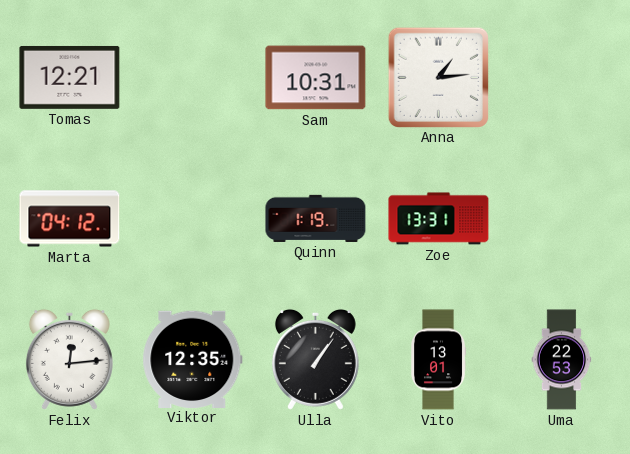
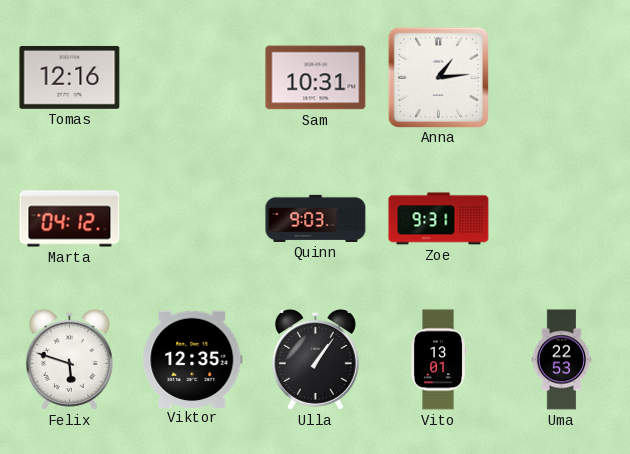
Tomas: 12:21 -> 12:16
Quinn: 1:19 -> 9:03
Zoe: 13:31 -> 9:31
Felix: 12:14 -> 5:48
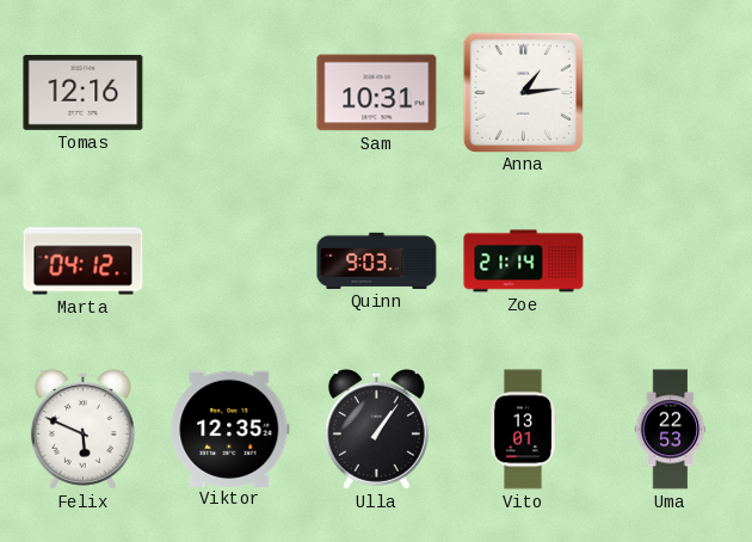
Zoe: 9:31 -> 21:14
Felix: 5:48 -> 5:49
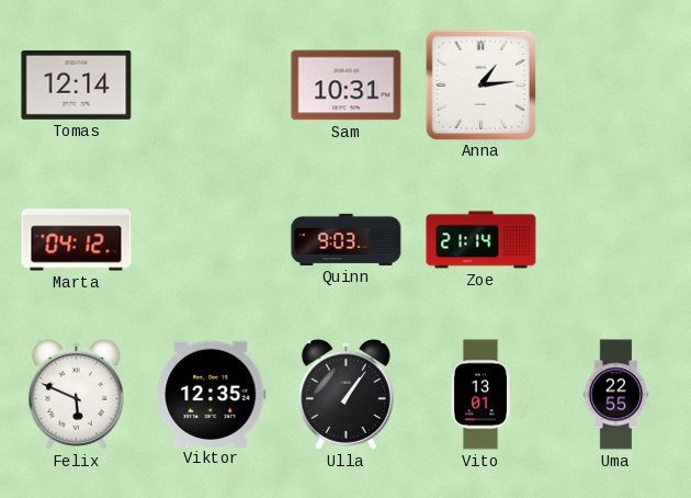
Tomas: 12:16 -> 12:14
Uma: 22:53 -> 22:55
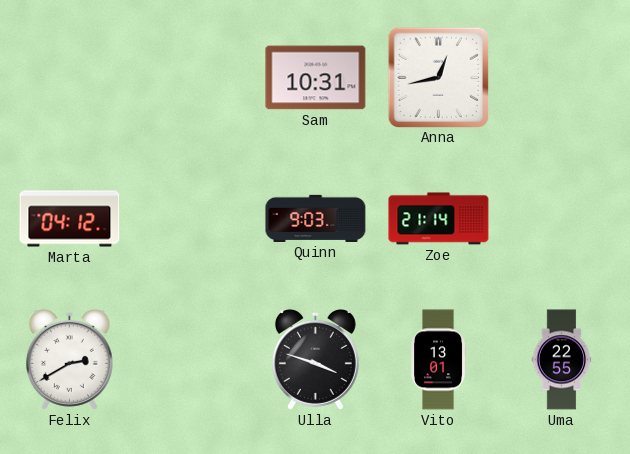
Tomas: 12:14 -> none
Anna: 1:14 -> 12:43
Felix: 5:49 -> 2:40
Viktor: 12:35 -> none
Ulla: 1:06 -> 3:48
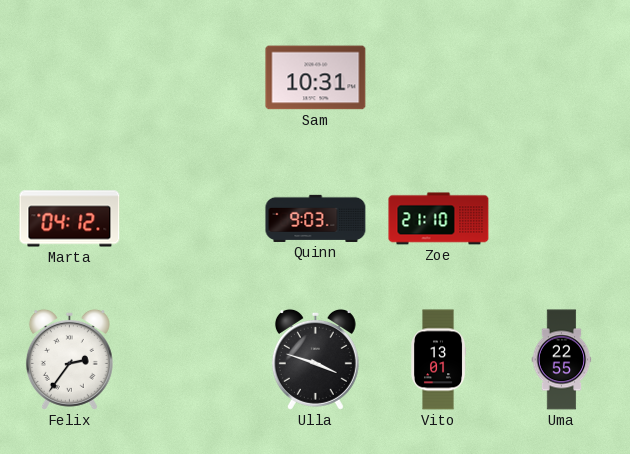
Anna: 12:43 -> none
Zoe: 21:14 -> 21:10
Felix: 2:40 -> 2:36
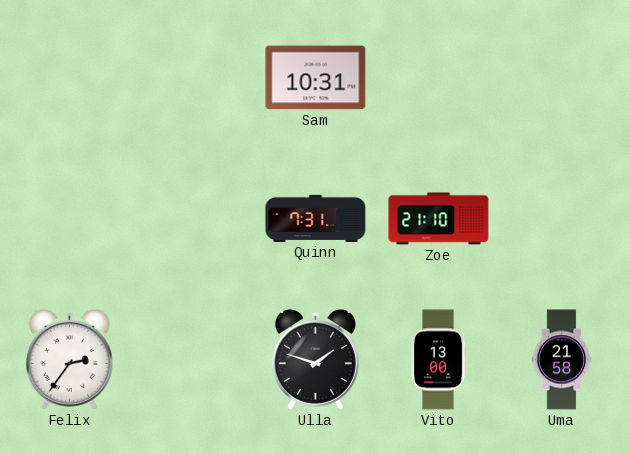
Marta: 04:12 -> none
Quinn: 9:03 -> 7:31
Ulla: 3:48 -> 1:48
Vito: 13:01 -> 13:00
Uma: 22:55 -> 21:58
